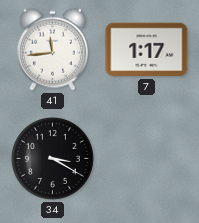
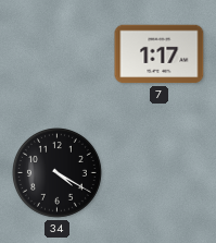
41: 11:44 -> none
34: 3:20 -> 4:20
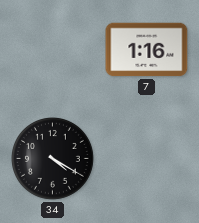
7: 1:17 -> 1:16
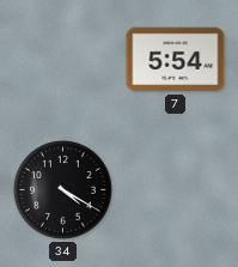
7: 1:16 -> 5:54
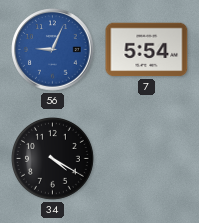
56: none -> 9:04
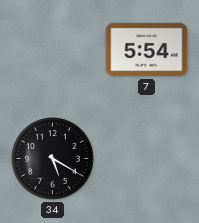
56: 9:04 -> none
34: 4:20 -> 5:20
